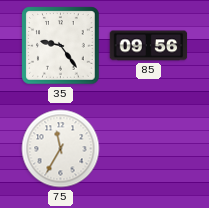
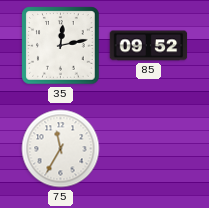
35: 9:24 -> 12:13
85: 09:56 -> 09:52
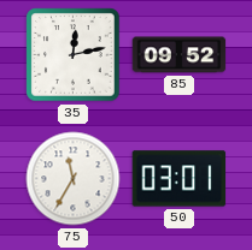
50: none -> 03:01
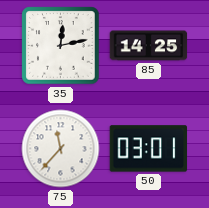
85: 09:52 -> 14:25
75: 11:35 -> 11:37
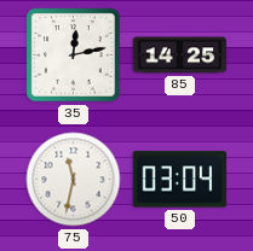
75: 11:37 -> 11:32
50: 03:01 -> 03:04
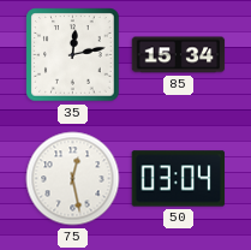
85: 14:25 -> 15:34
75: 11:32 -> 12:28
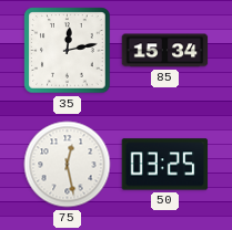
50: 03:04 -> 03:25
